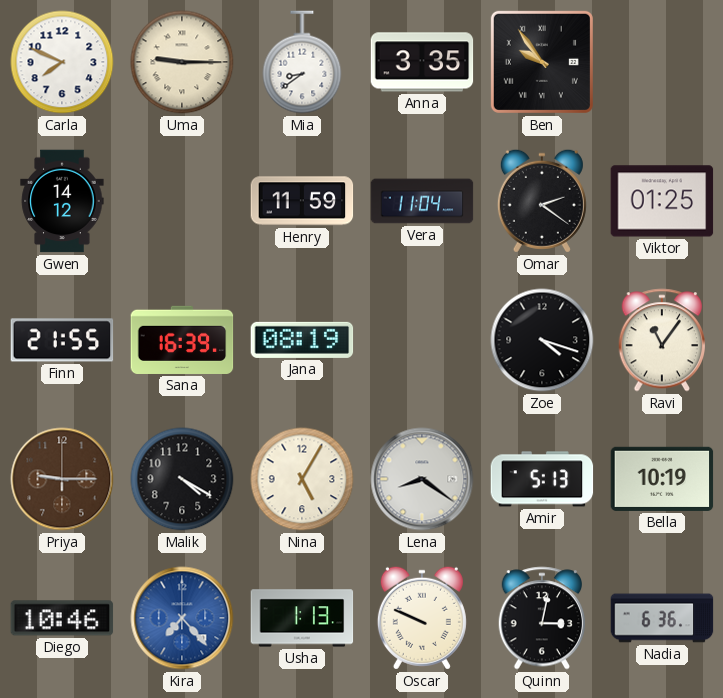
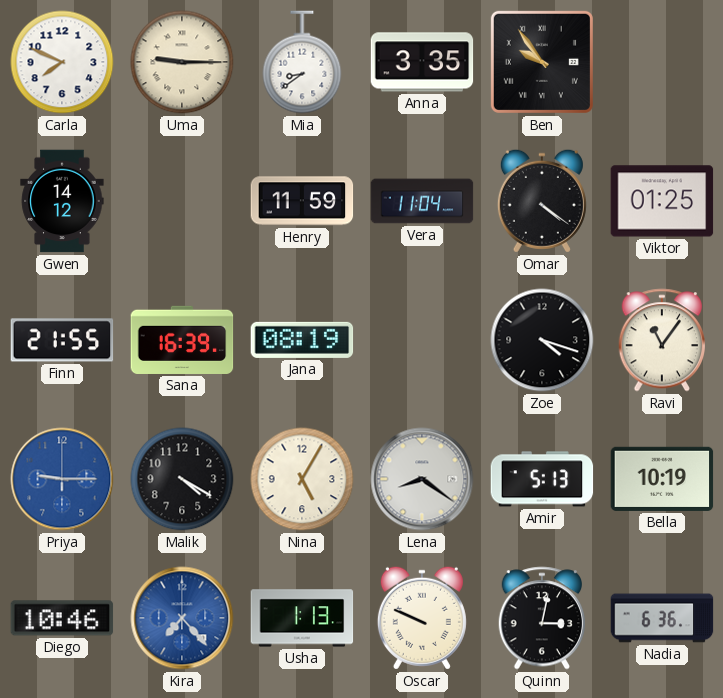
Omar: 2:21 -> 4:21
Priya dial: brown -> blue
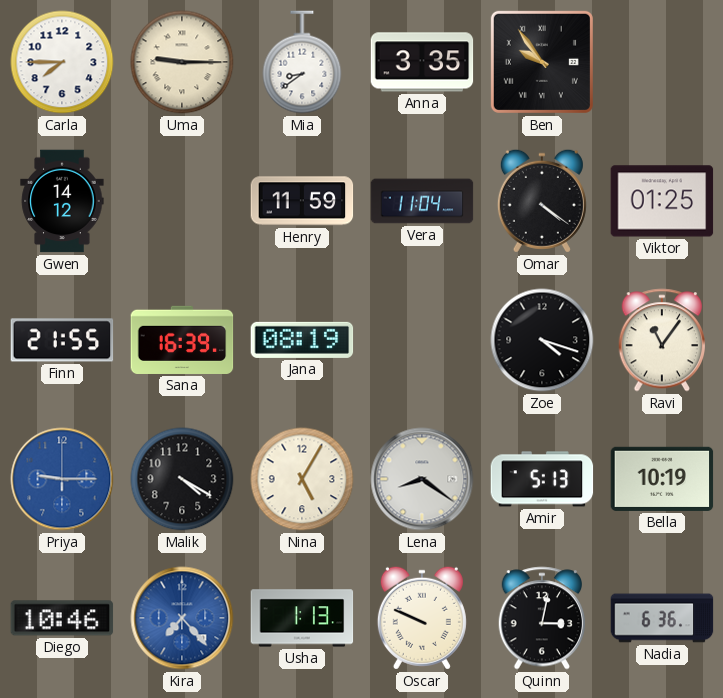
Carla: 7:49 -> 7:45
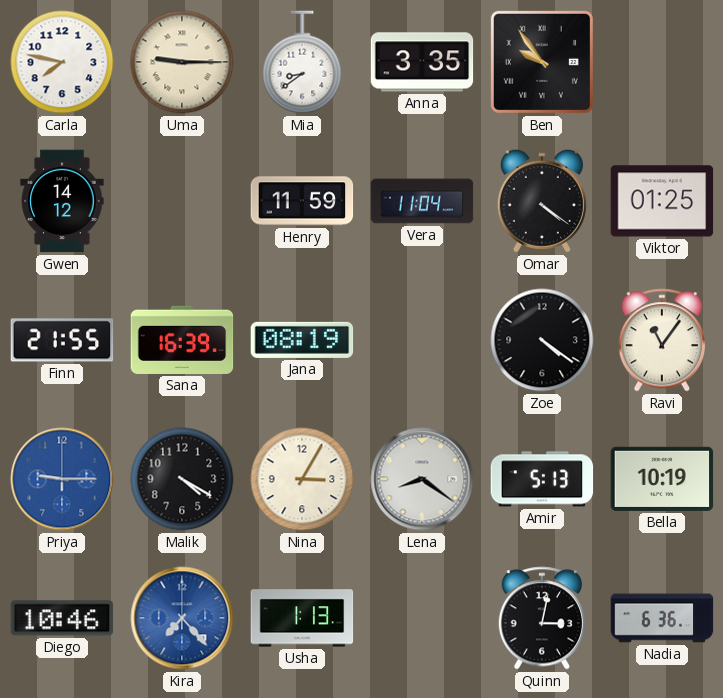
Carla: 7:45 -> 7:47
Zoe: 4:18 -> 4:21
Nina: 5:05 -> 3:05
Oscar: 9:49 -> none
